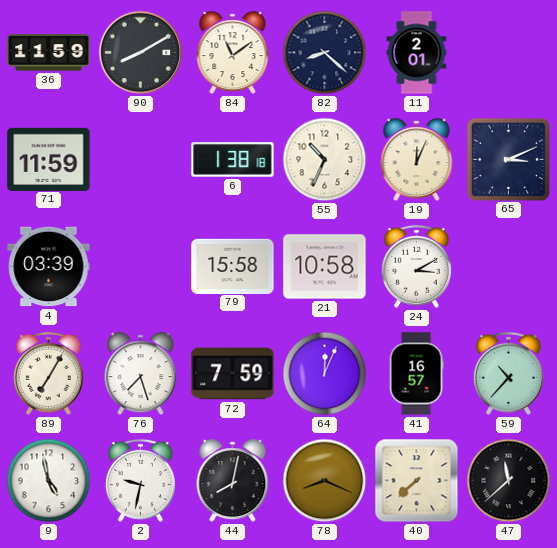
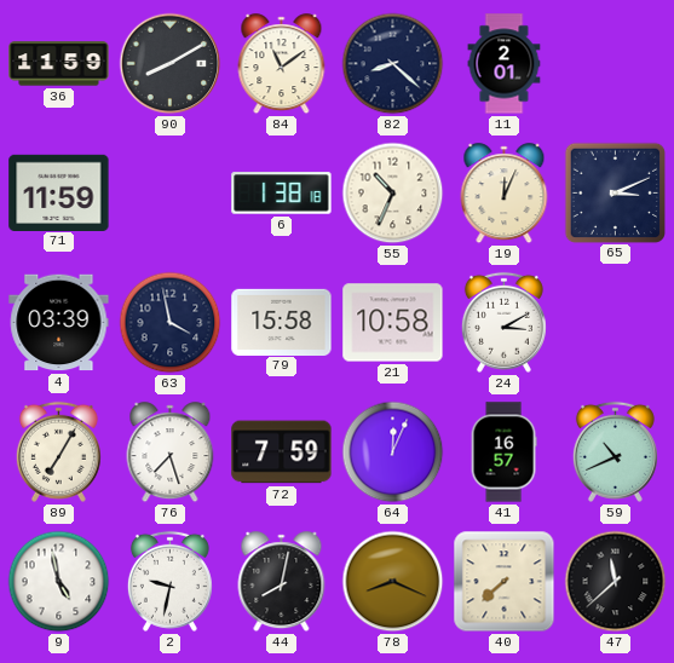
63: none -> 3:58
59: 10:37 -> 10:41
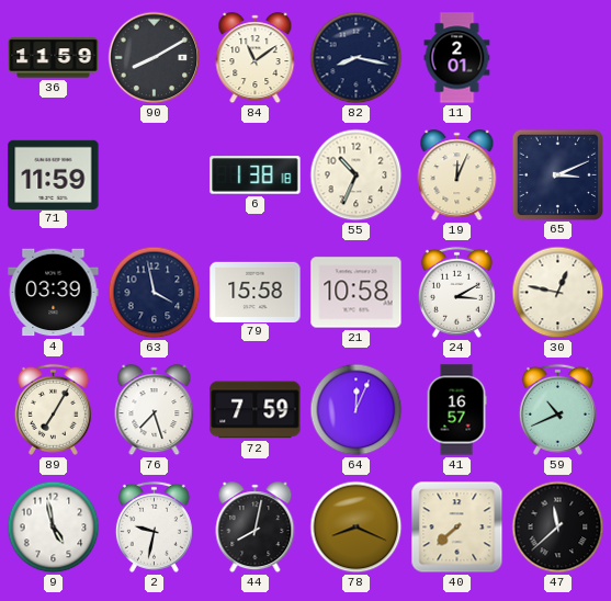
82: 8:22 -> 8:17
30: none -> 12:47
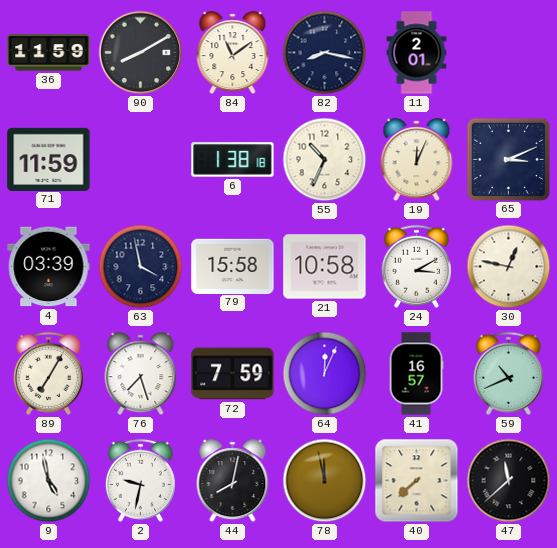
78: 8:19 -> 11:58
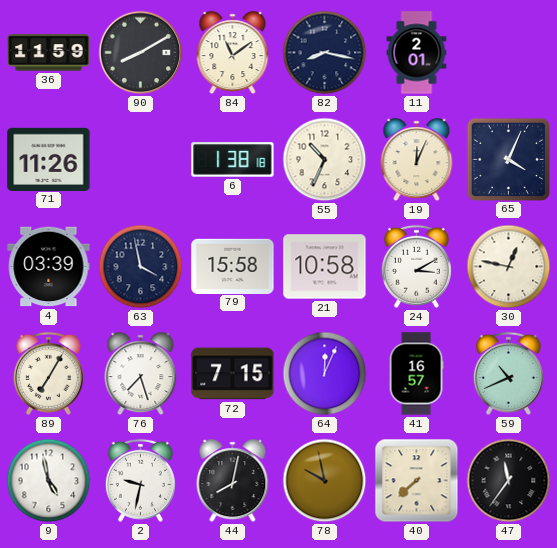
71: 11:59 -> 11:26
65: 3:11 -> 4:04
72: 7:59 -> 7:15
78: 11:58 -> 9:58
47: 11:38 -> 11:36
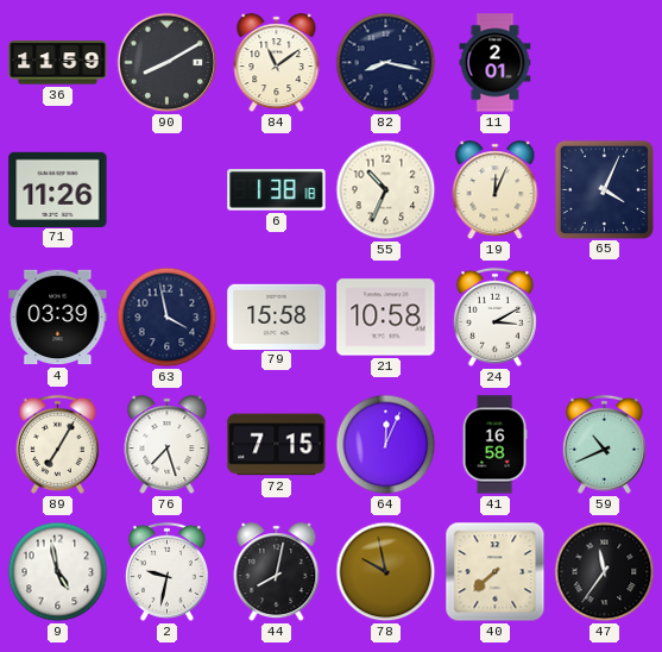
30: 12:47 -> none
41: 16:57 -> 16:58
